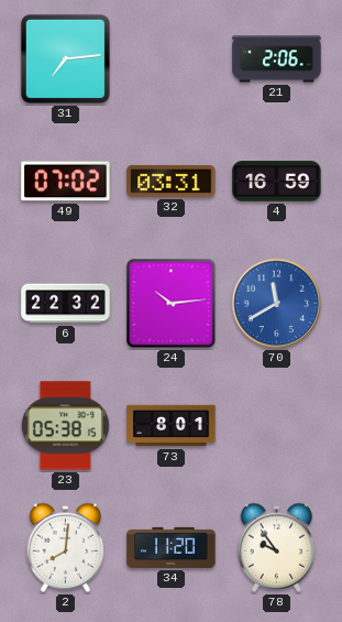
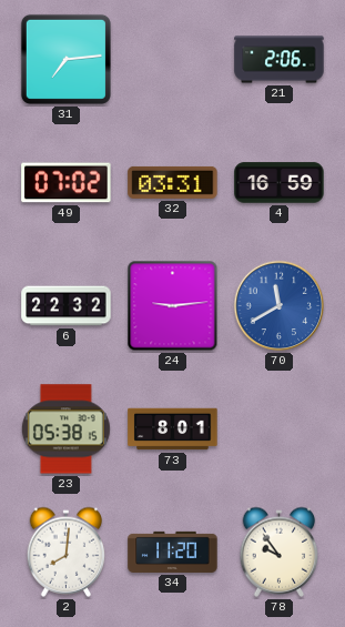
24: 10:14 -> 9:14
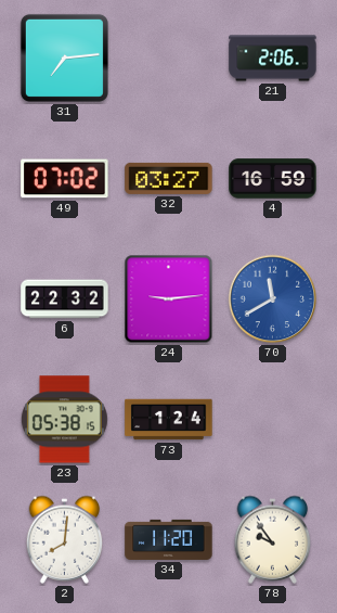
32: 03:31 -> 03:27
73: 8:01 -> 1:24
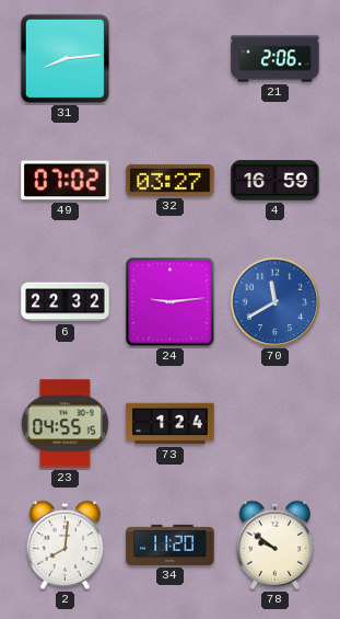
31: 7:14 -> 8:14
23: 05:38 -> 04:55
78: 9:54 -> 9:51
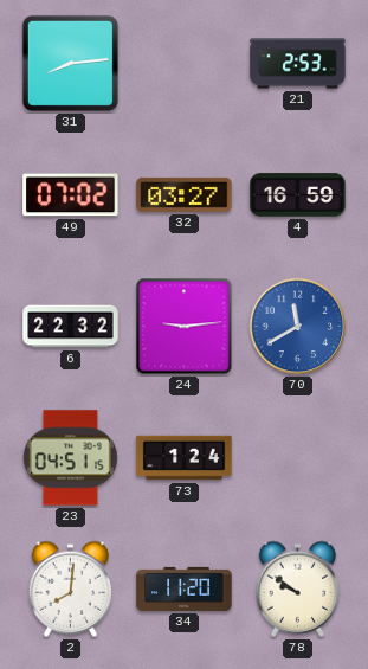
21: 2:06 -> 2:53
23: 04:55 -> 04:51
